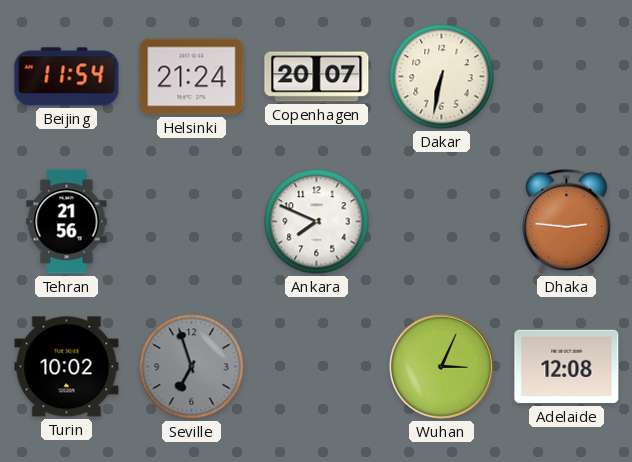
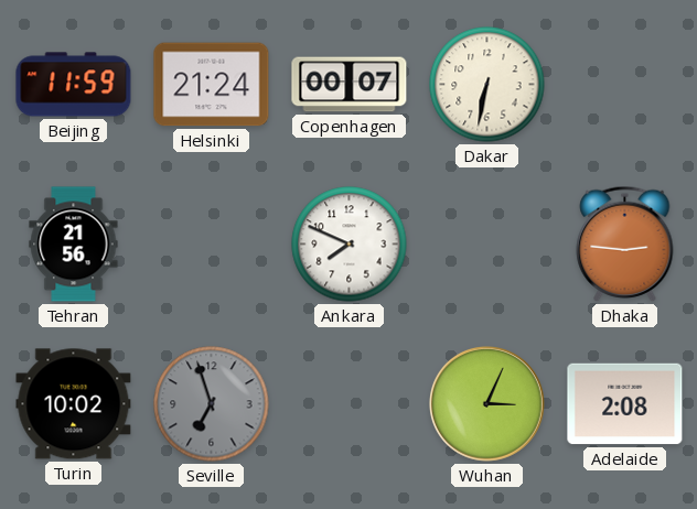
Beijing: 11:54 -> 11:59
Copenhagen: 20:07 -> 00:07
Adelaide: 12:08 -> 2:08
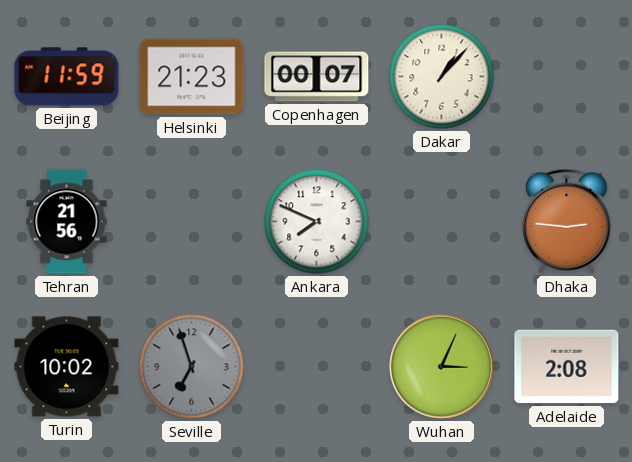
Helsinki: 21:24 -> 21:23
Dakar: 6:32 -> 1:07
